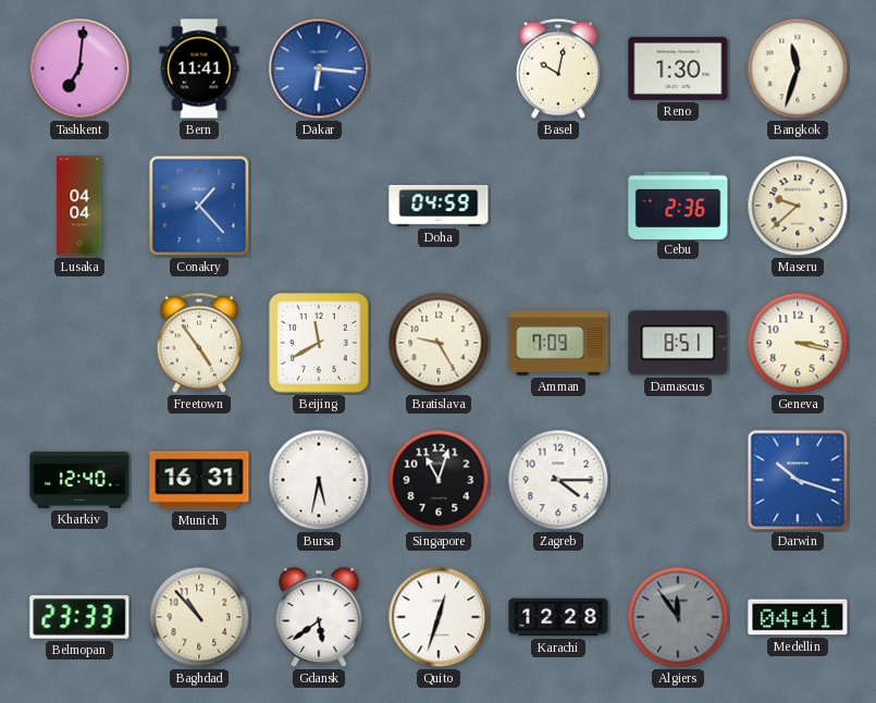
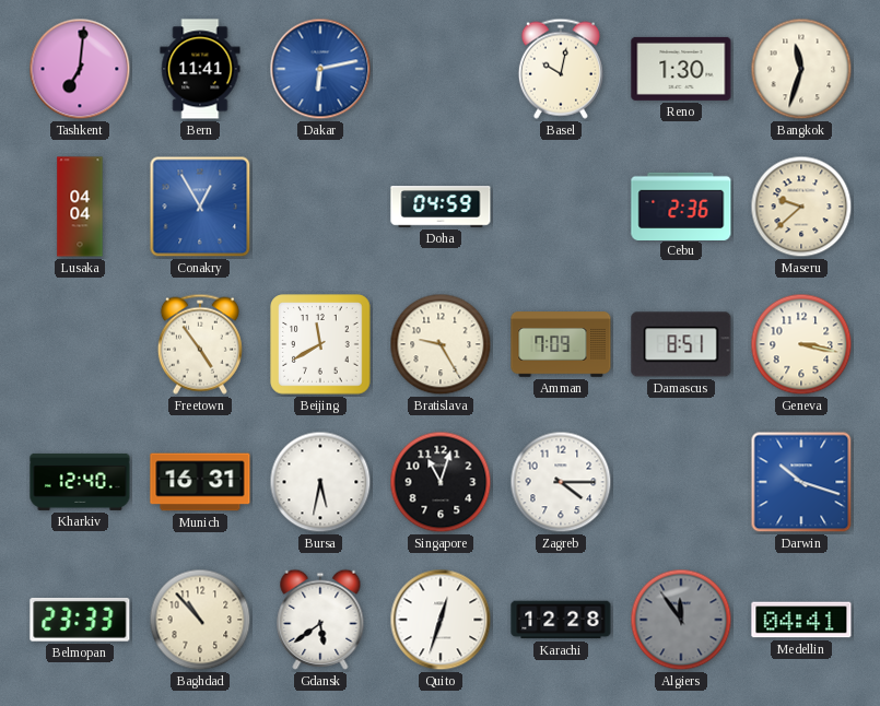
Dakar: 6:16 -> 6:13
Conakry: 1:23 -> 12:55
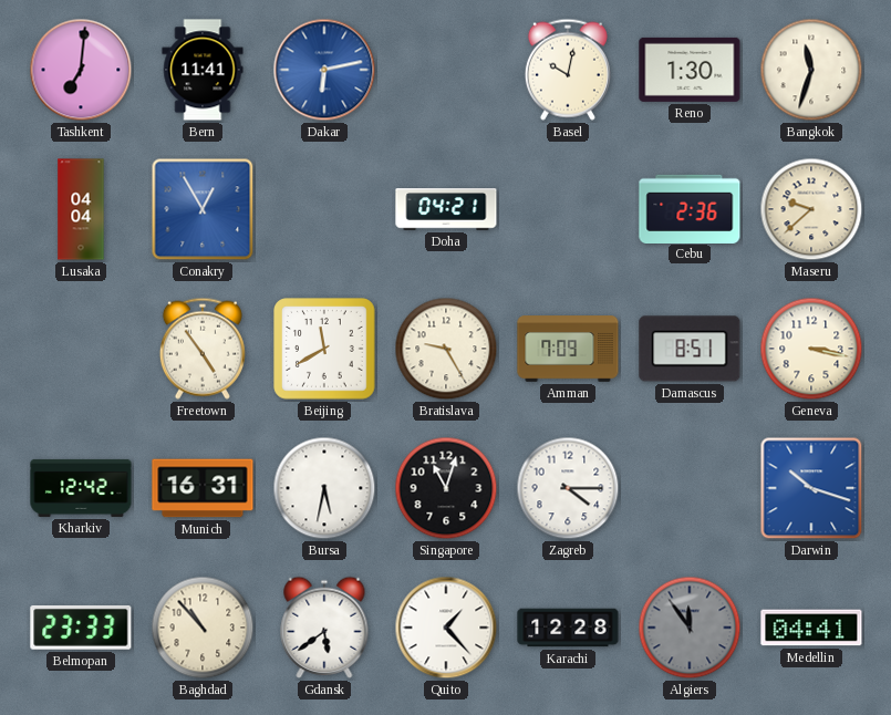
Doha: 04:59 -> 04:21
Kharkiv: 12:40 -> 12:42
Quito: 12:33 -> 1:23
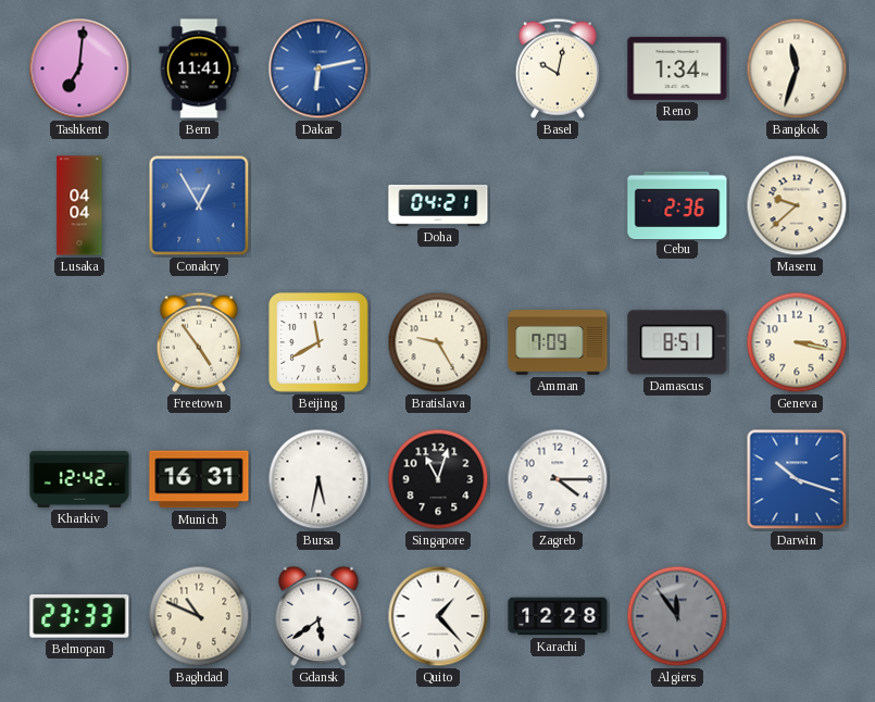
Reno: 1:30 -> 1:34
Baghdad: 10:53 -> 10:49
Medellin: 04:41 -> none
